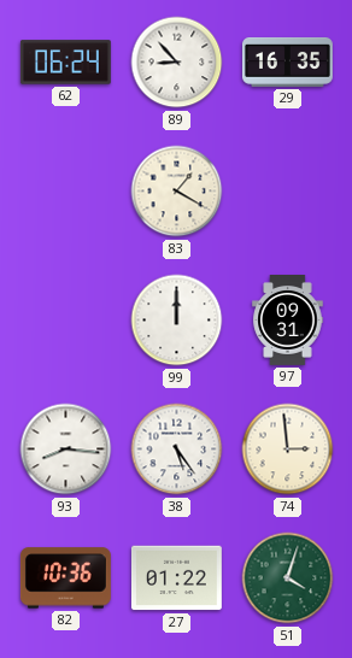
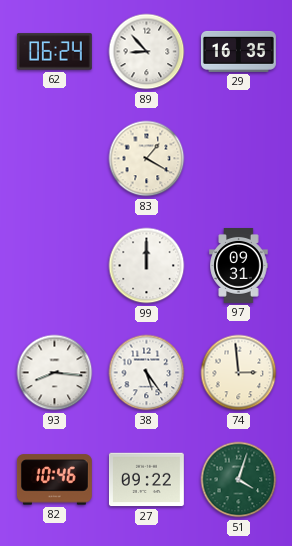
82: 10:36 -> 10:46
27: 01:22 -> 09:22
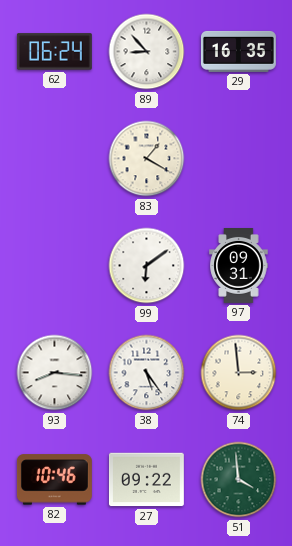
99: 12:00 -> 6:09
51: 4:03 -> 3:59
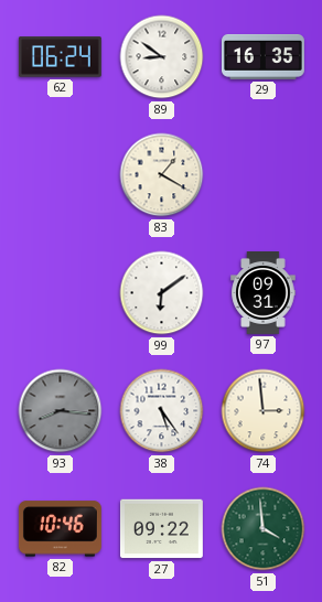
89: 8:53 -> 8:51
93 dial: white -> grey
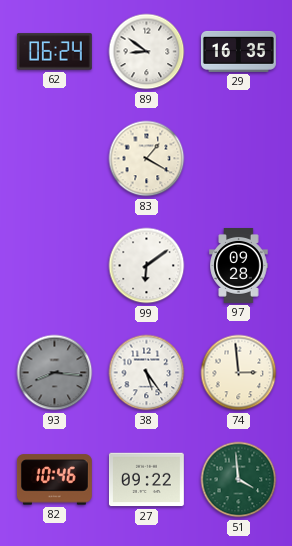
97: 09:31 -> 09:28
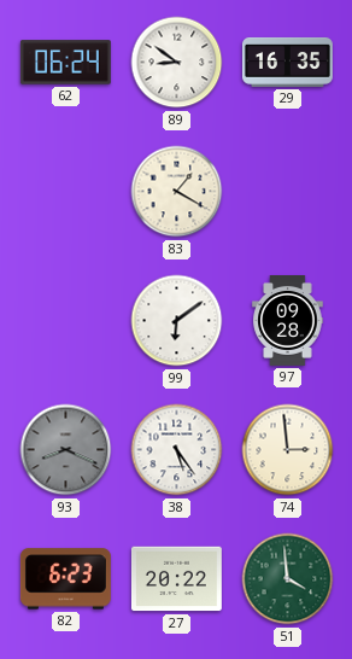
93: 8:16 -> 8:19
82: 10:46 -> 6:23
27: 09:22 -> 20:22
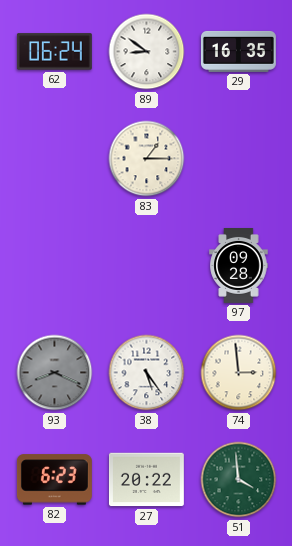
83: 1:20 -> 1:15
99: 6:09 -> none
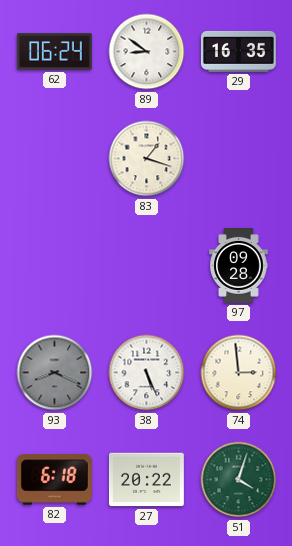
83: 1:15 -> 1:18
38: 5:24 -> 5:26
82: 6:23 -> 6:18
51: 3:59 -> 4:03
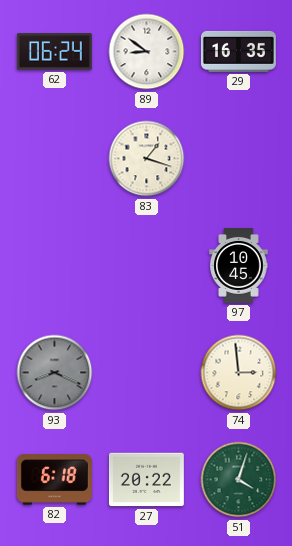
97: 09:28 -> 10:45
38: 5:26 -> none
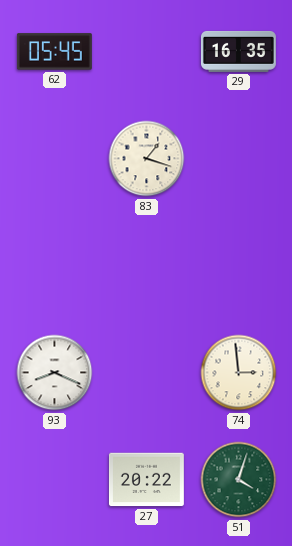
62: 06:24 -> 05:45
89: 8:51 -> none
97: 10:45 -> none
93 dial: grey -> white
82: 6:18 -> none
